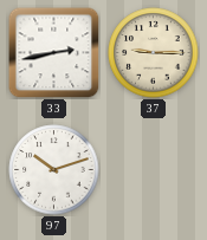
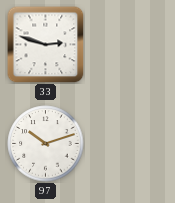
33: 2:43 -> 2:48
37: 9:15 -> none
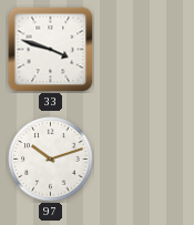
33: 2:48 -> 3:48
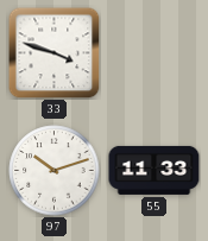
55: none -> 11:33
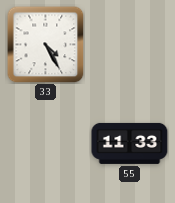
33: 3:48 -> 4:25
97: 10:12 -> none
